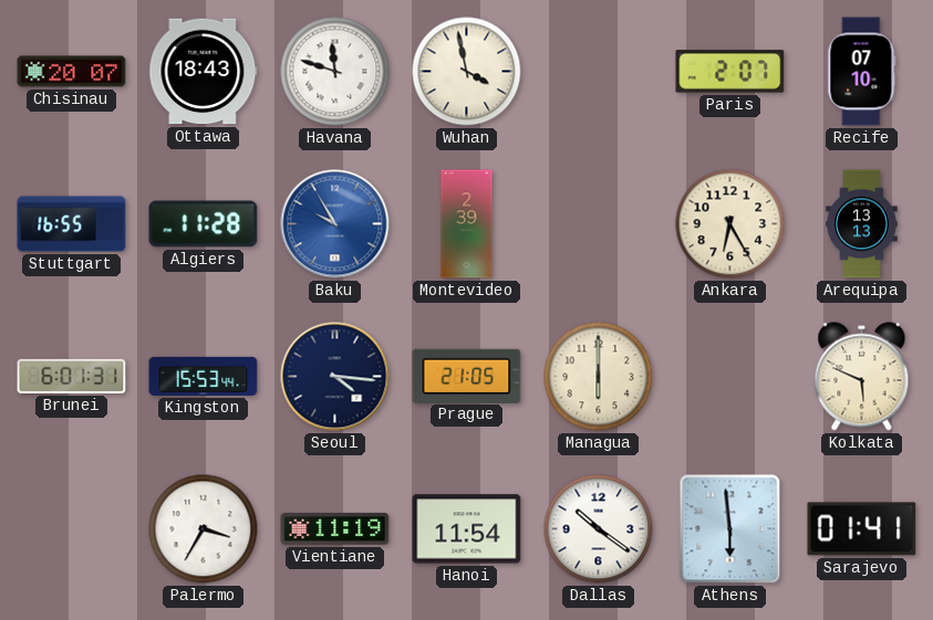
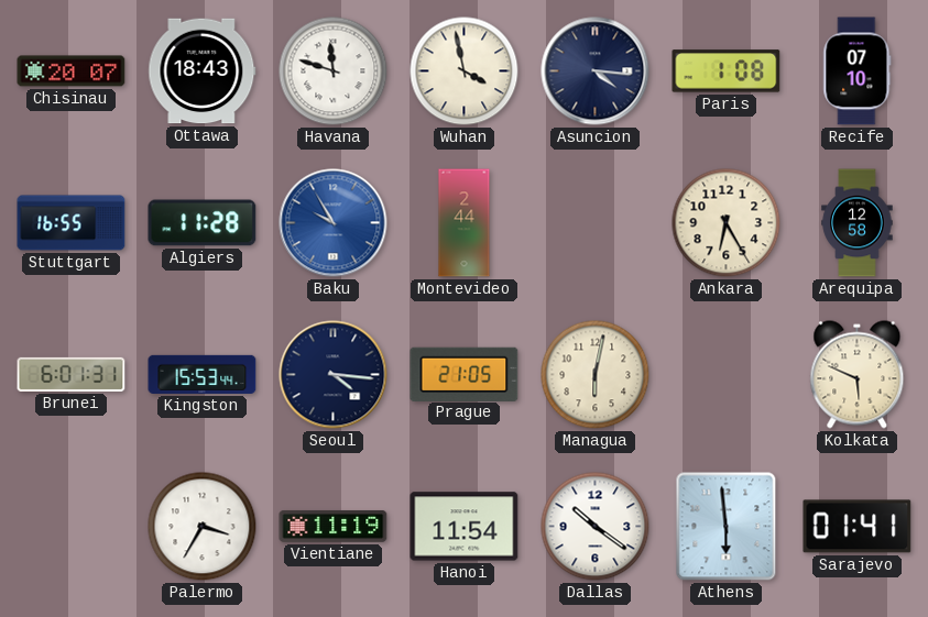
Asuncion: none -> 4:16
Paris: 2:07 -> 1:08
Montevideo: 2:39 -> 2:44
Arequipa: 13:13 -> 12:58
Managua: 6:00 -> 6:02
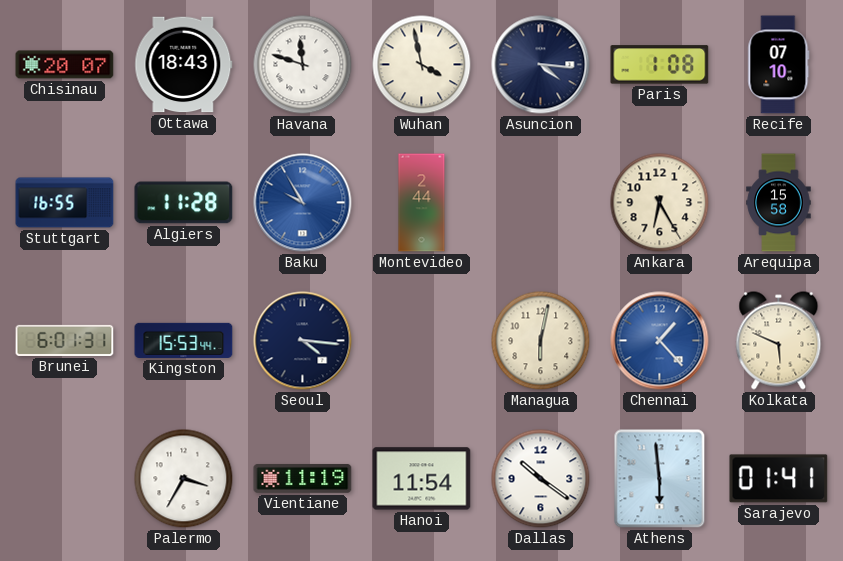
Arequipa: 12:58 -> 15:58
Prague: 21:05 -> none
Chennai: none -> 1:23
